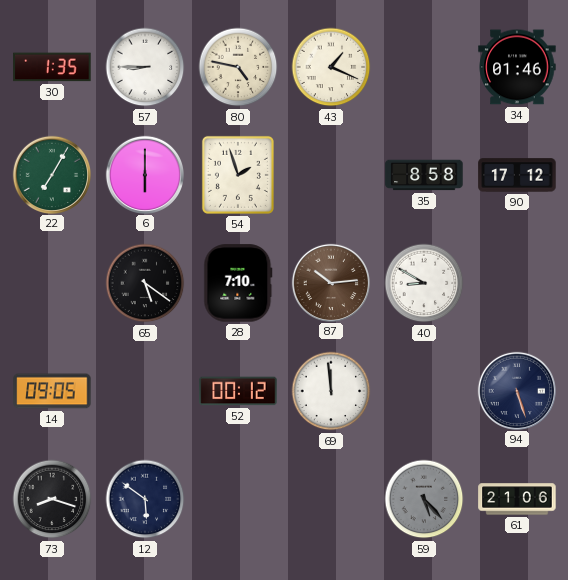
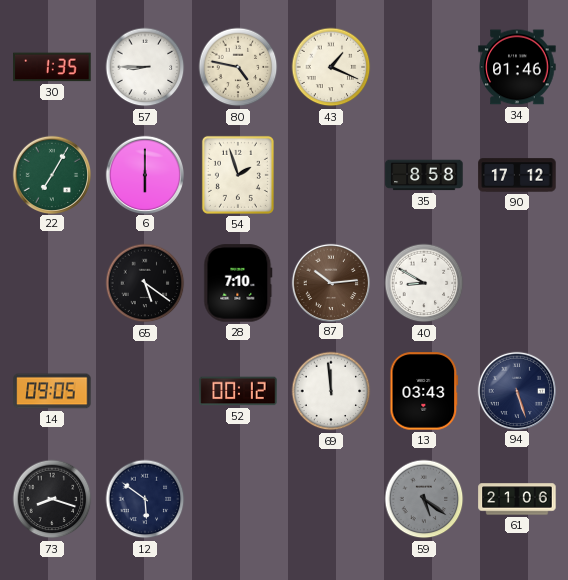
13: none -> 03:43
59: 5:23 -> 5:21
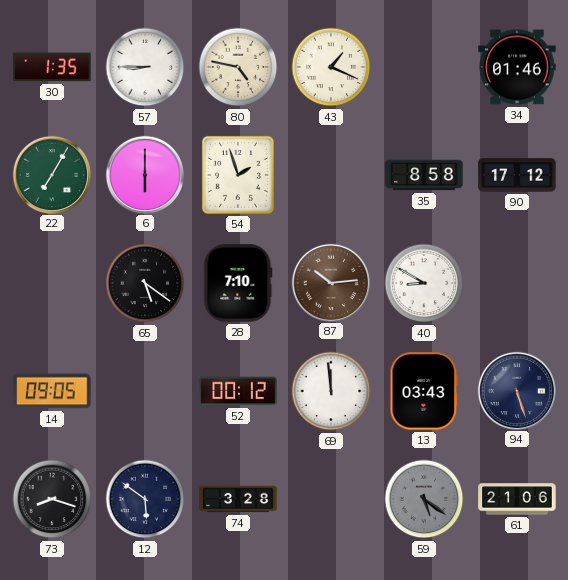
74: none -> 3:28
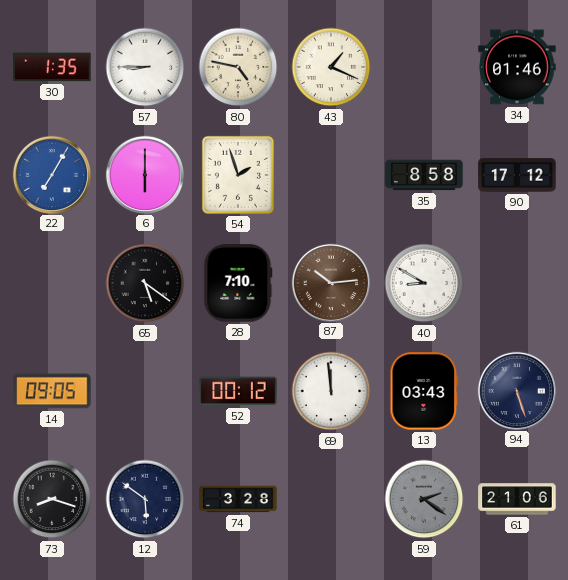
22 dial: green -> blue
59: 5:21 -> 2:21
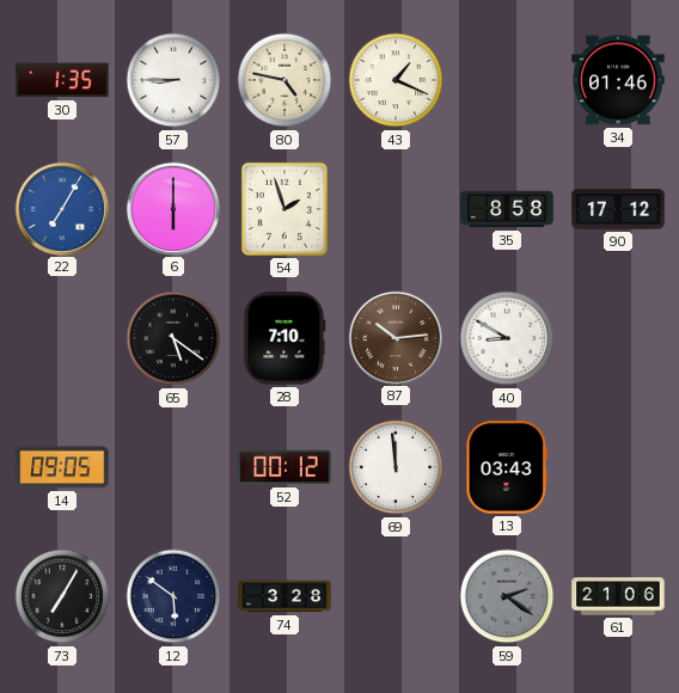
94: 5:27 -> none
73: 8:18 -> 7:05
